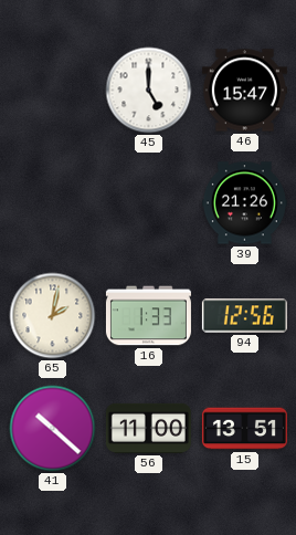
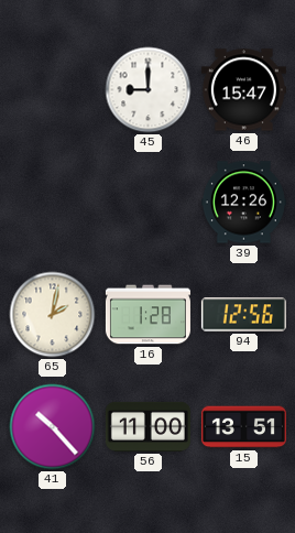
45: 5:00 -> 9:00
39: 21:26 -> 12:26
16: 1:33 -> 1:28
41: 10:22 -> 10:23
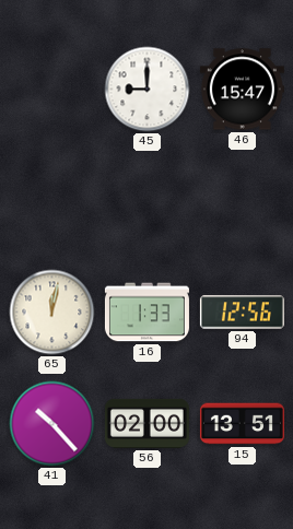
39: 12:26 -> none
65: 2:02 -> 12:02
16: 1:28 -> 1:33
56: 11:00 -> 02:00
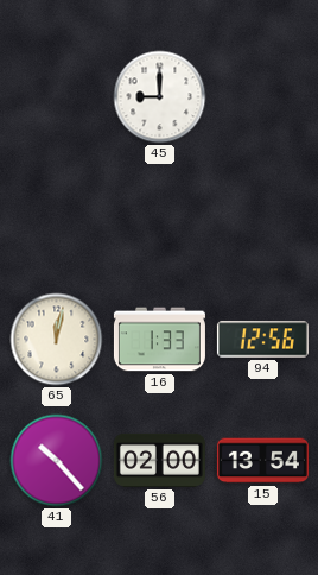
46: 15:47 -> none
15: 13:51 -> 13:54
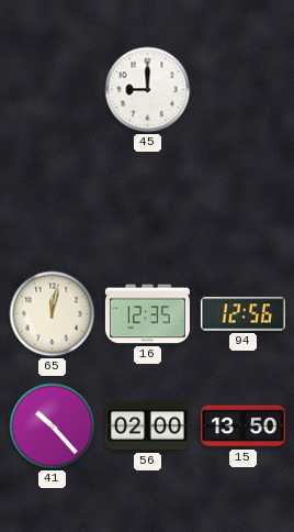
16: 1:33 -> 12:35
15: 13:54 -> 13:50
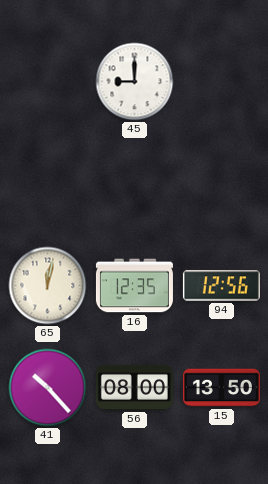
56: 02:00 -> 08:00
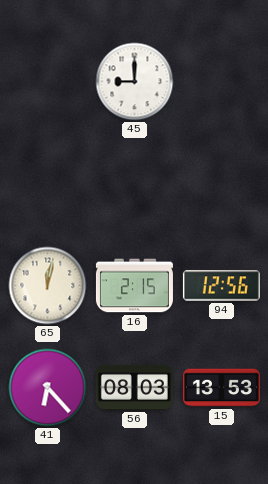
16: 12:35 -> 2:15
41: 10:23 -> 6:23
56: 08:00 -> 08:03
15: 13:50 -> 13:53
